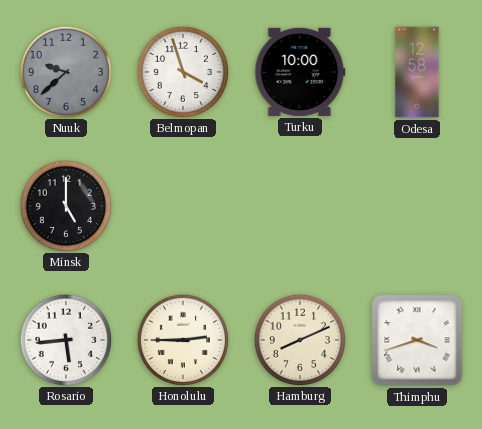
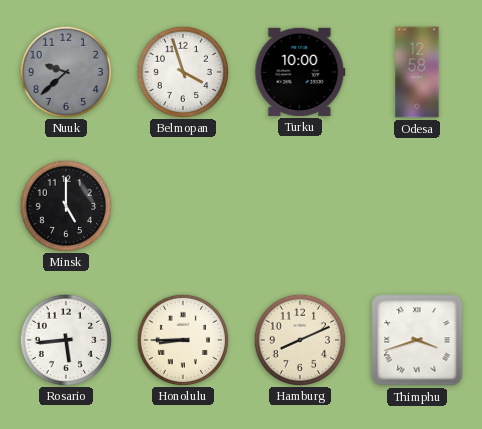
Honolulu: 2:45 -> 8:45
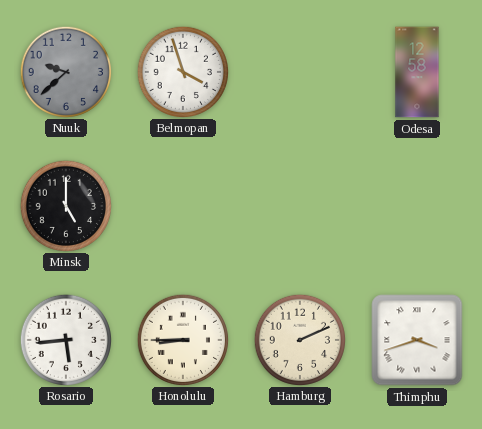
Turku: 10:00 -> none
Hamburg: 8:11 -> 2:11
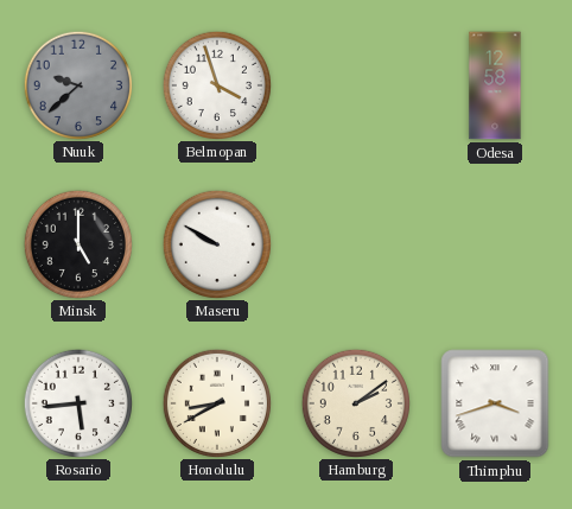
Maseru: none -> 9:50
Honolulu: 8:45 -> 8:40
Hamburg: 2:11 -> 2:09
